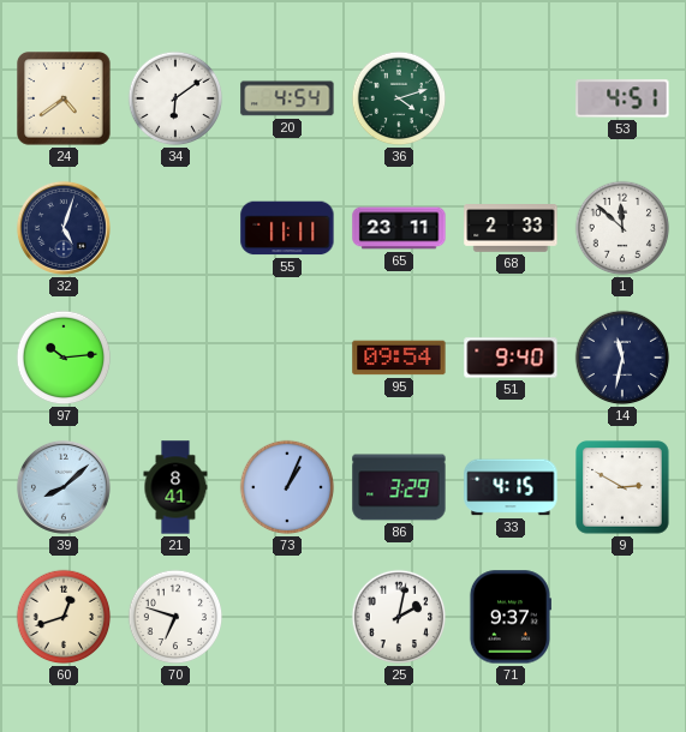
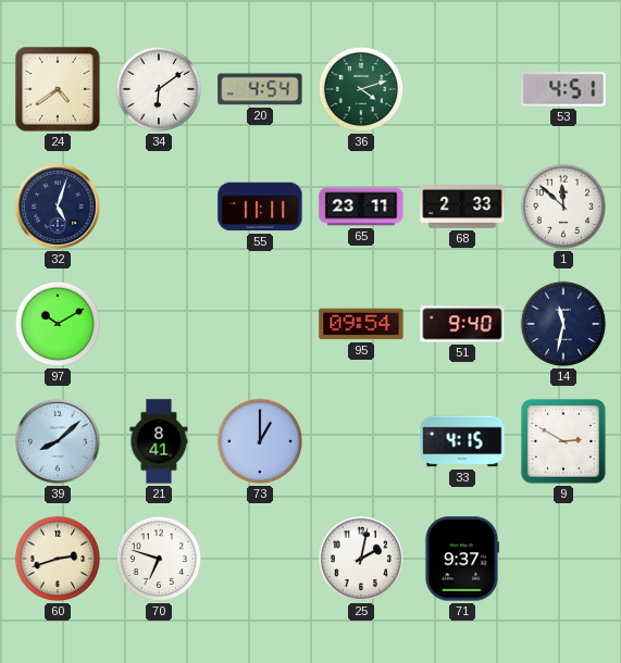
97: 10:14 -> 10:10
73: 1:04 -> 1:00
86: 3:29 -> none
60: 12:42 -> 2:42
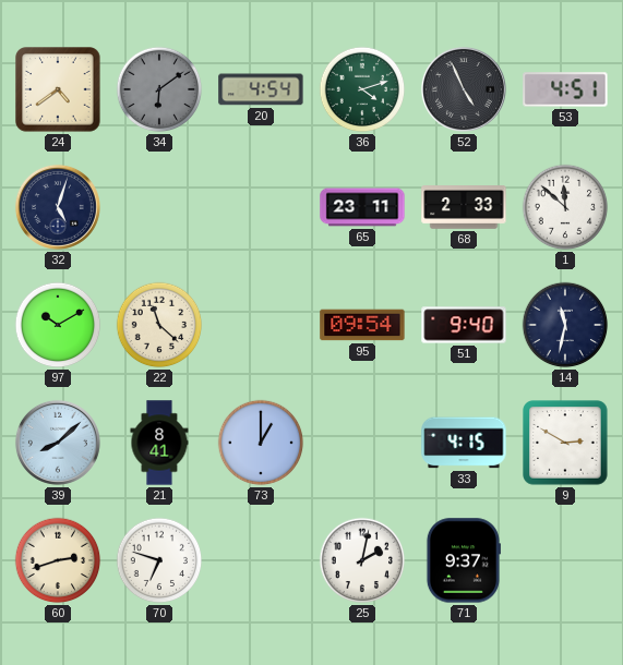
34 dial: white -> grey
52: none -> 4:56
55: 11:11 -> none
22: none -> 11:22
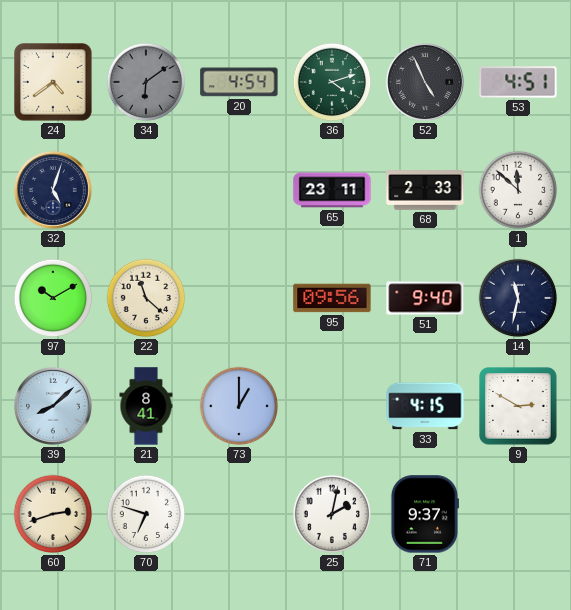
95: 09:54 -> 09:56
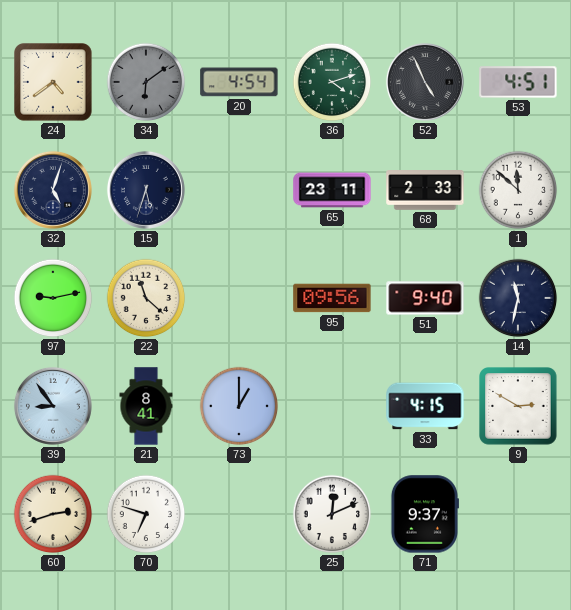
15: none -> 5:33
97: 10:10 -> 9:13
39: 8:08 -> 8:54
25: 2:02 -> 12:11
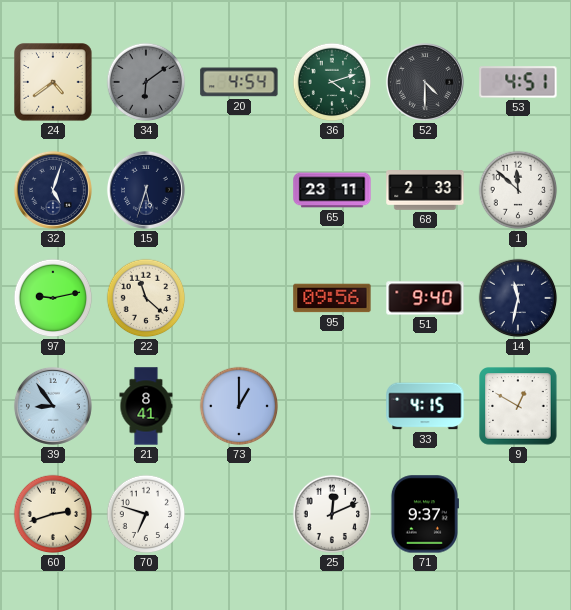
52: 4:56 -> 4:30
9: 2:50 -> 12:50
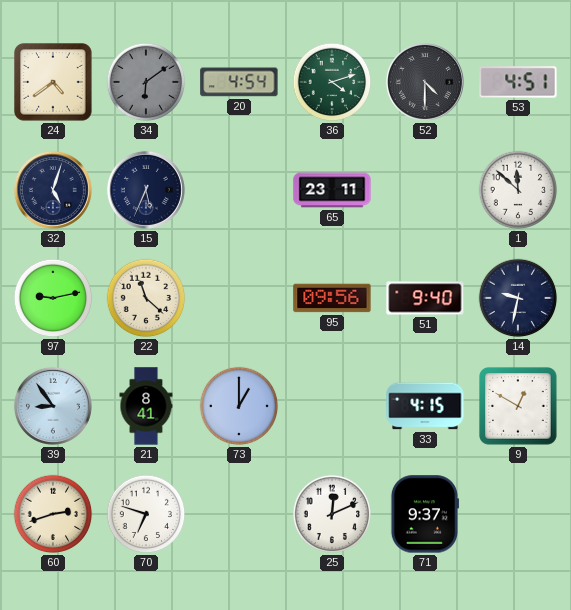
15: 5:33 -> 5:34
68: 2:33 -> none
14: 11:32 -> 9:32
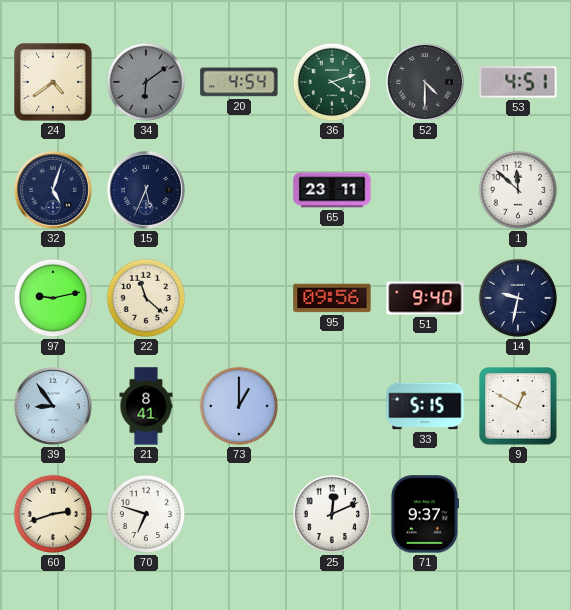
33: 4:15 -> 5:15
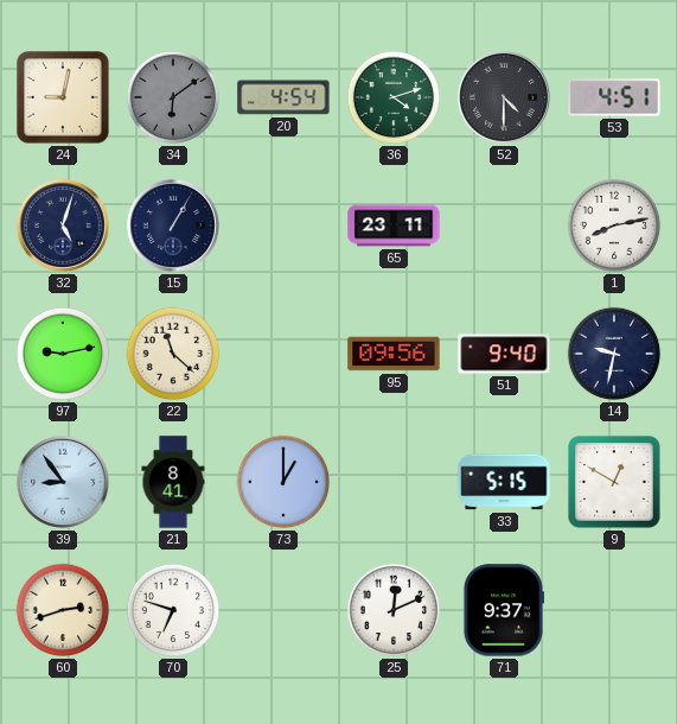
24: 4:39 -> 9:02
15: 5:34 -> 1:05
1: 11:52 -> 8:13
